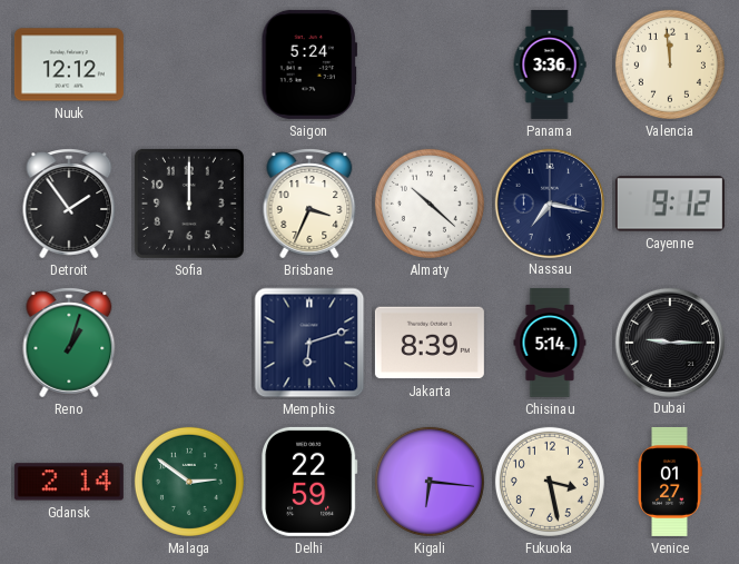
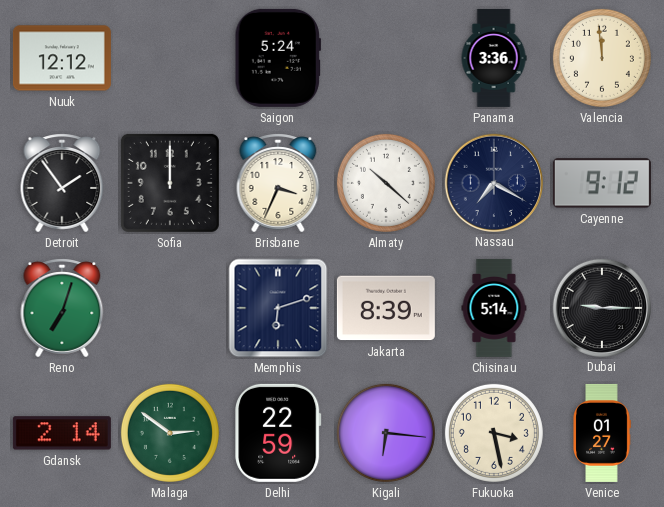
Nassau: 7:17 -> 7:20
Reno: 1:03 -> 7:03
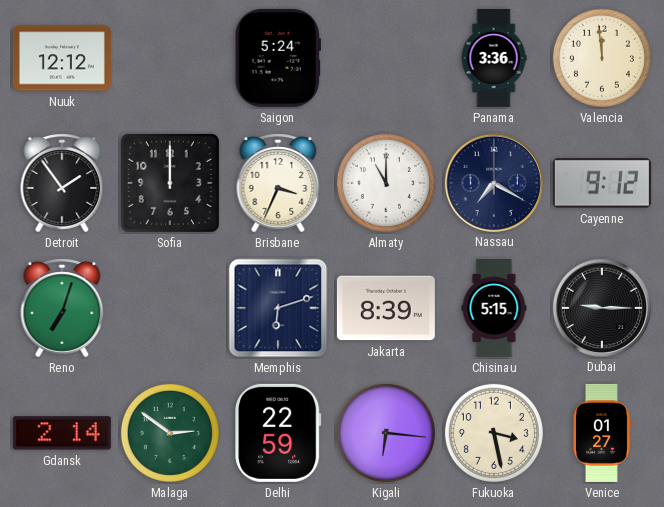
Almaty: 10:22 -> 11:00
Chisinau: 5:14 -> 5:15
